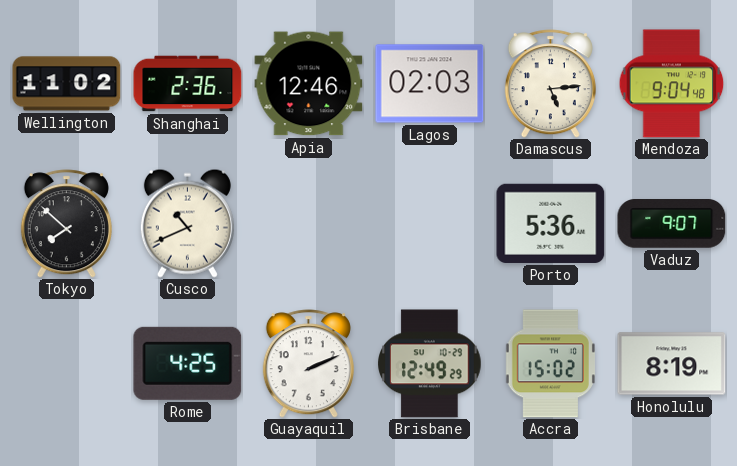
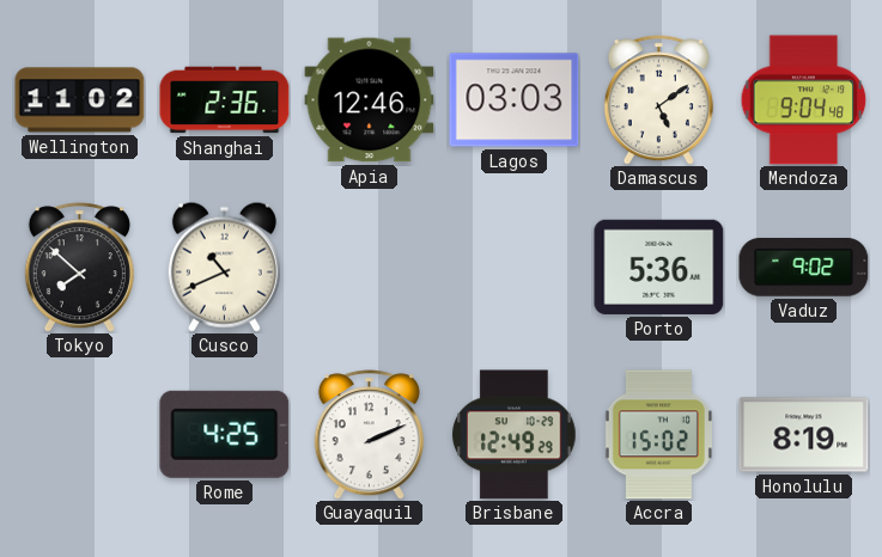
Lagos: 02:03 -> 03:03
Damascus: 5:14 -> 5:09
Vaduz: 9:07 -> 9:02
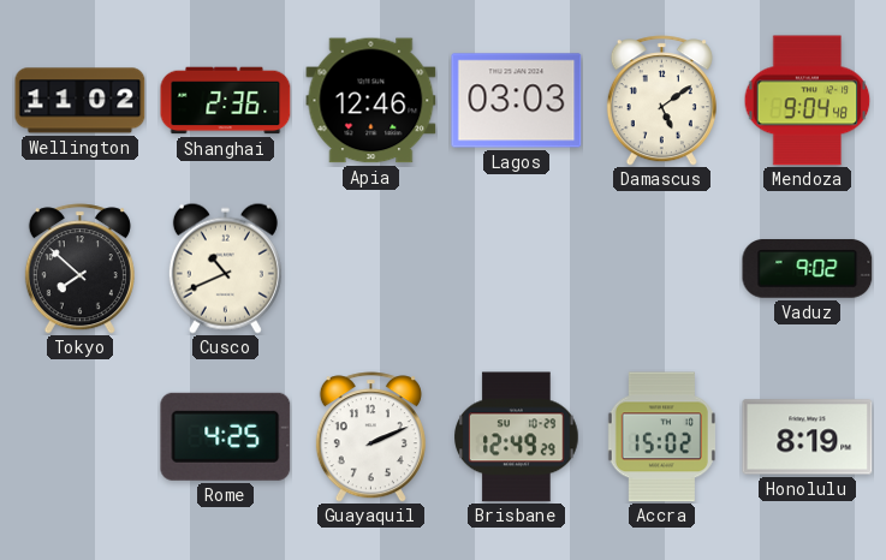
Porto: 5:36 -> none
